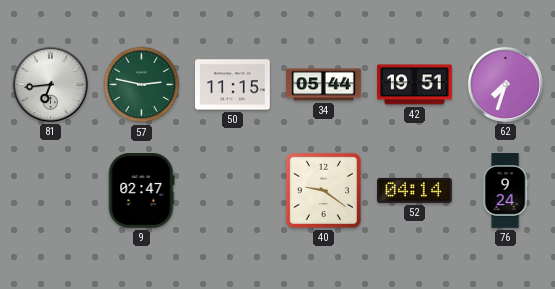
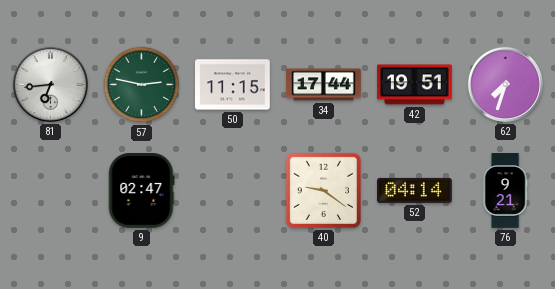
34: 05:44 -> 17:44
76: 9:24 -> 9:21
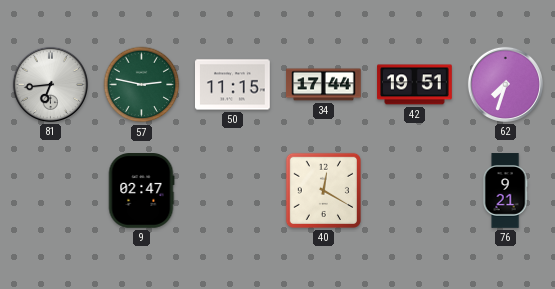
40: 9:21 -> 12:20
52: 04:14 -> none
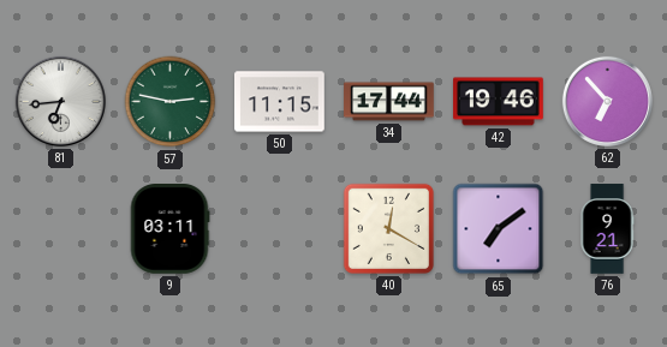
42: 19:51 -> 19:46
62: 7:33 -> 6:53
9: 02:47 -> 03:11
65: none -> 7:09
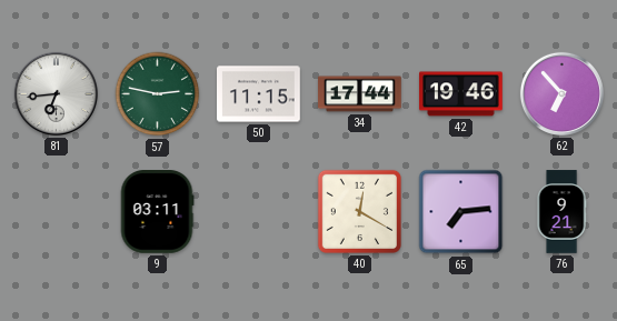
65: 7:09 -> 7:14
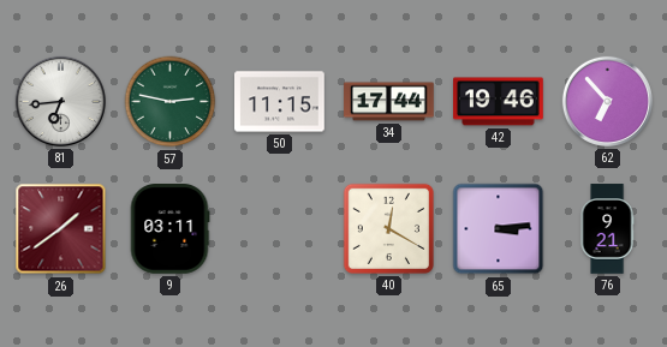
26: none -> 1:39
65: 7:14 -> 3:14
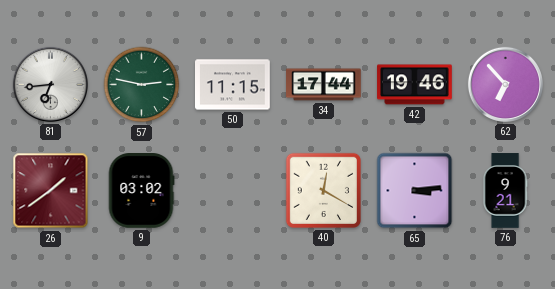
9: 03:11 -> 03:02
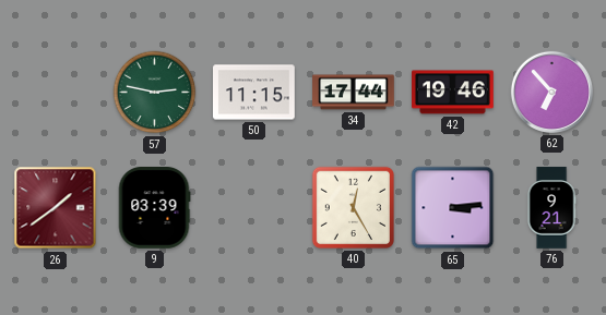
81: 6:44 -> none
9: 03:02 -> 03:39
40: 12:20 -> 12:25
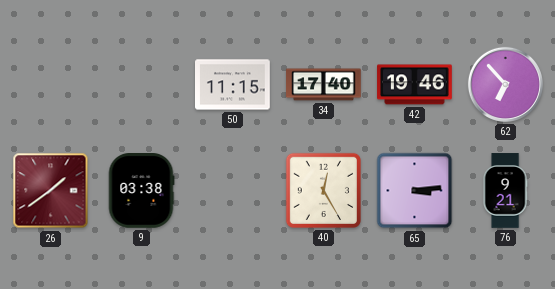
57: 2:47 -> none
34: 17:44 -> 17:40
9: 03:39 -> 03:38
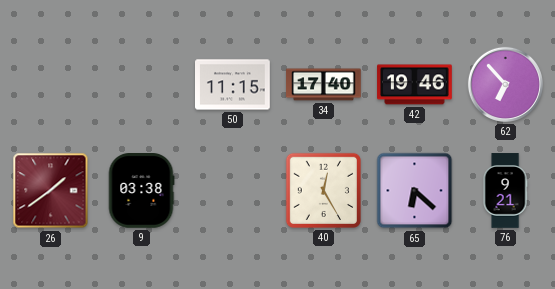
65: 3:14 -> 6:22
